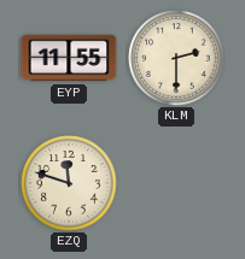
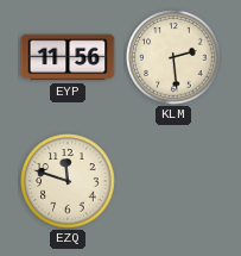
EYP: 11:55 -> 11:56
KLM: 2:30 -> 2:29
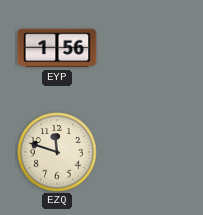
EYP: 11:56 -> 1:56
KLM: 2:29 -> none
